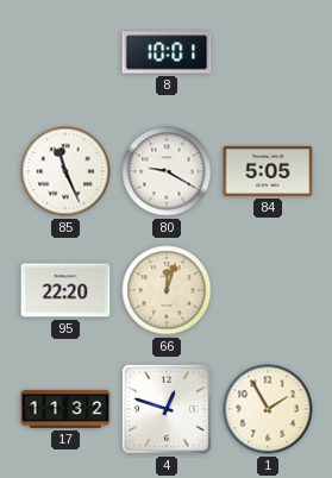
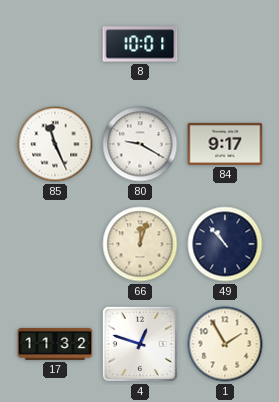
84: 5:05 -> 9:17
95: 22:20 -> none
49: none -> 10:53
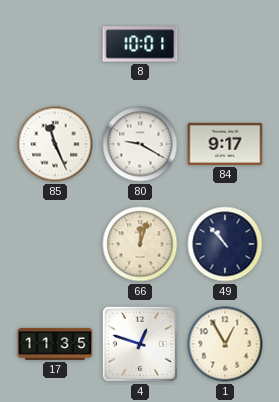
17: 11:32 -> 11:35
1: 1:55 -> 12:55
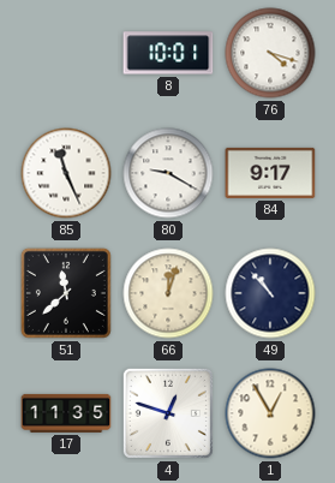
76: none -> 4:18
51: none -> 11:38
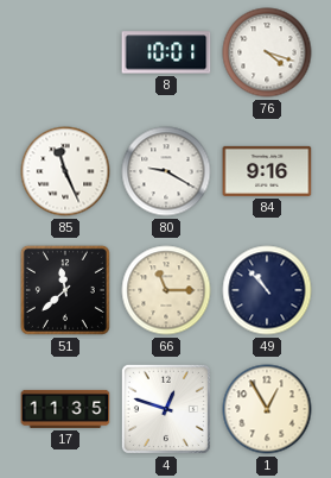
84: 9:17 -> 9:16
66: 12:03 -> 11:15
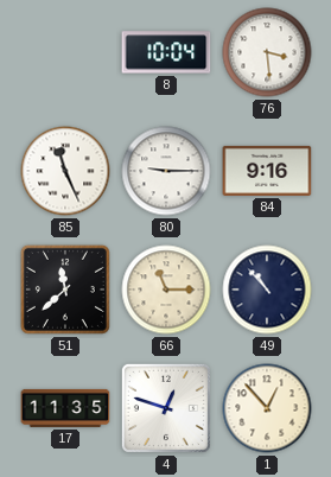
8: 10:01 -> 10:04
76: 4:18 -> 3:29
80: 9:20 -> 9:15
1: 12:55 -> 12:53
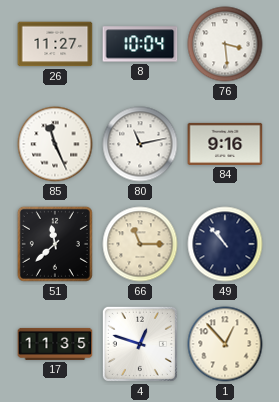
26: none -> 11:27
80: 9:15 -> 11:13
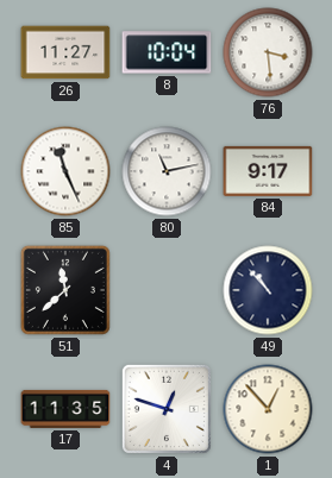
84: 9:16 -> 9:17
66: 11:15 -> none
